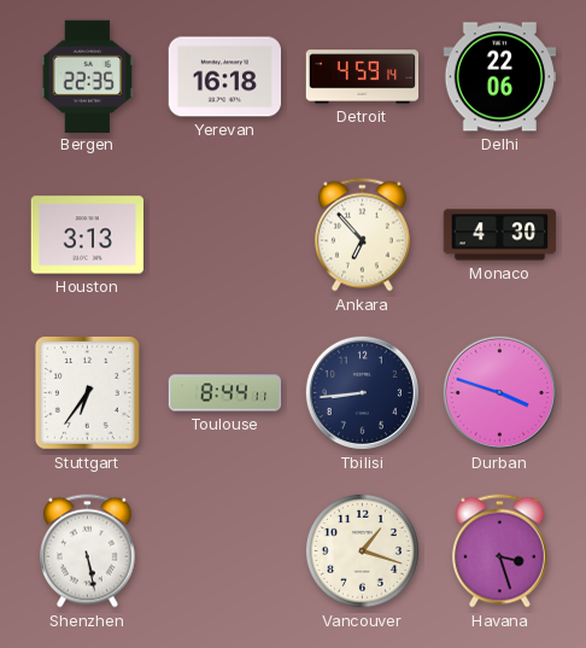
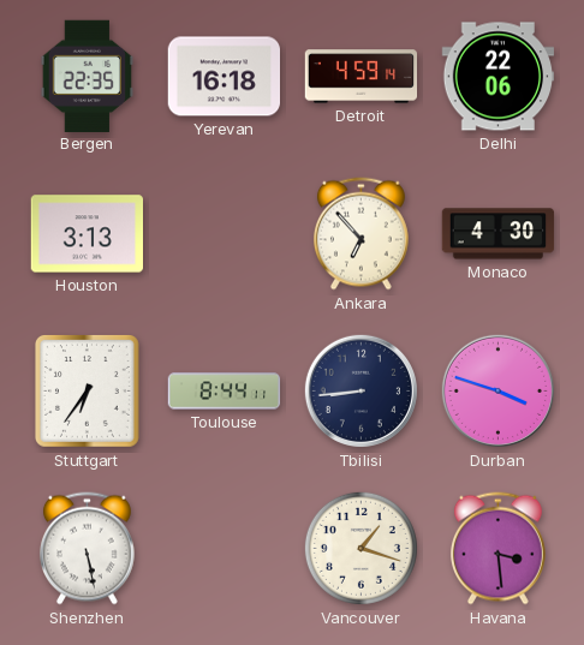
Havana: 3:27 -> 3:29
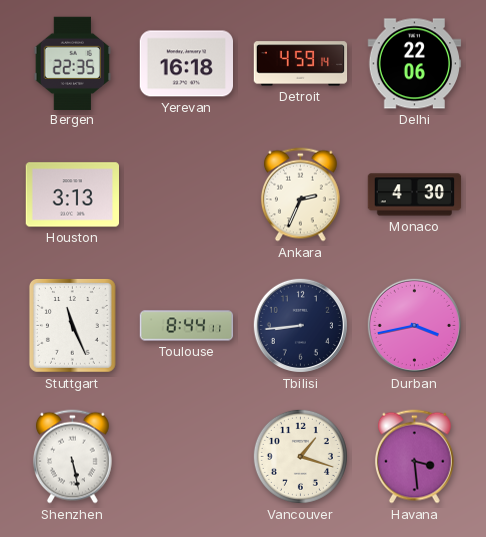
Ankara: 6:53 -> 2:34
Stuttgart: 6:36 -> 11:26
Durban: 3:48 -> 3:43
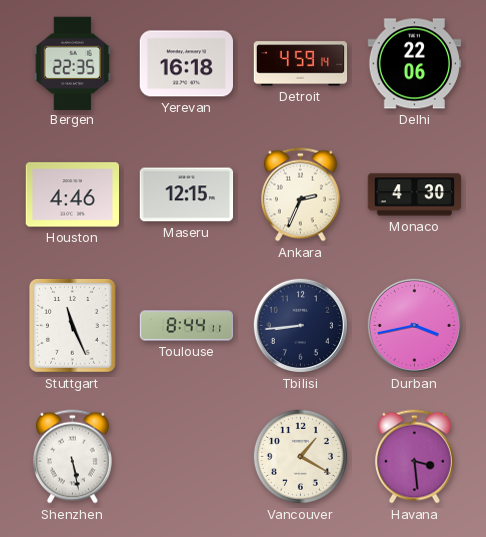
Houston: 3:13 -> 4:46
Maseru: none -> 12:15
Vancouver: 1:18 -> 1:20
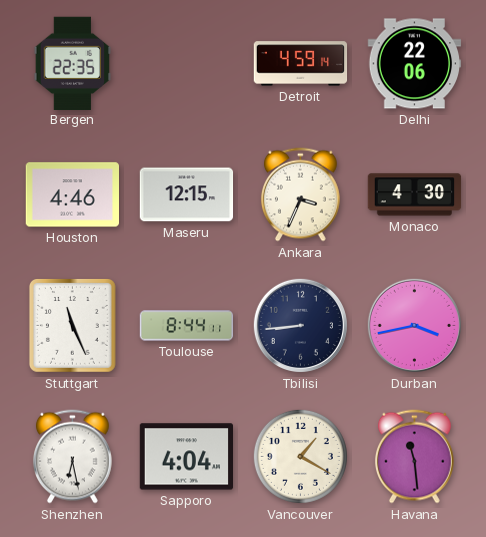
Yerevan: 16:18 -> none
Ankara: 2:34 -> 3:34
Shenzhen: 5:28 -> 6:28
Sapporo: none -> 4:04
Havana: 3:29 -> 11:29
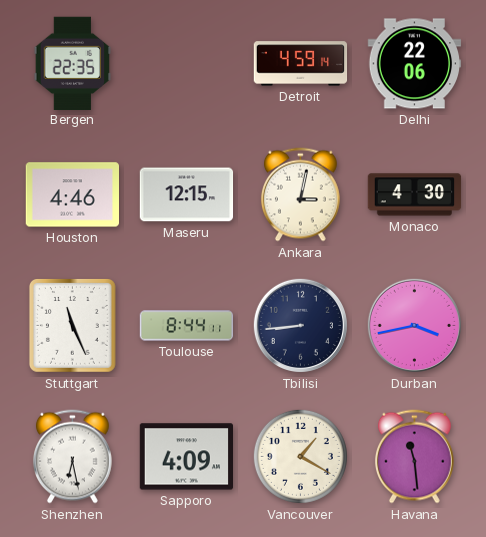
Ankara: 3:34 -> 3:02
Sapporo: 4:04 -> 4:09
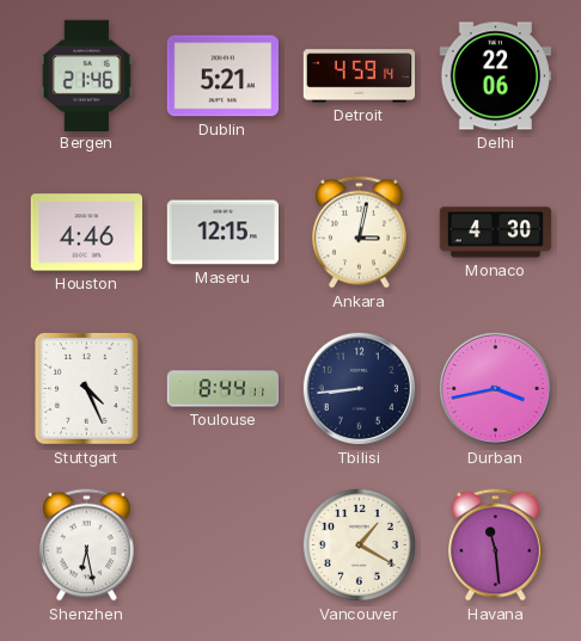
Bergen: 22:35 -> 21:46
Dublin: none -> 5:21
Stuttgart: 11:26 -> 4:26
Sapporo: 4:09 -> none
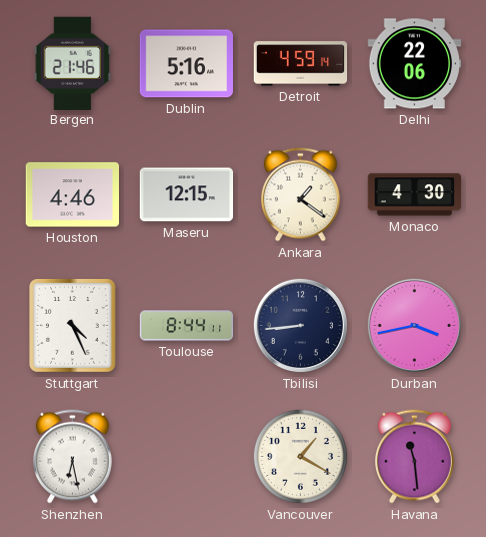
Dublin: 5:21 -> 5:16
Ankara: 3:02 -> 1:21
